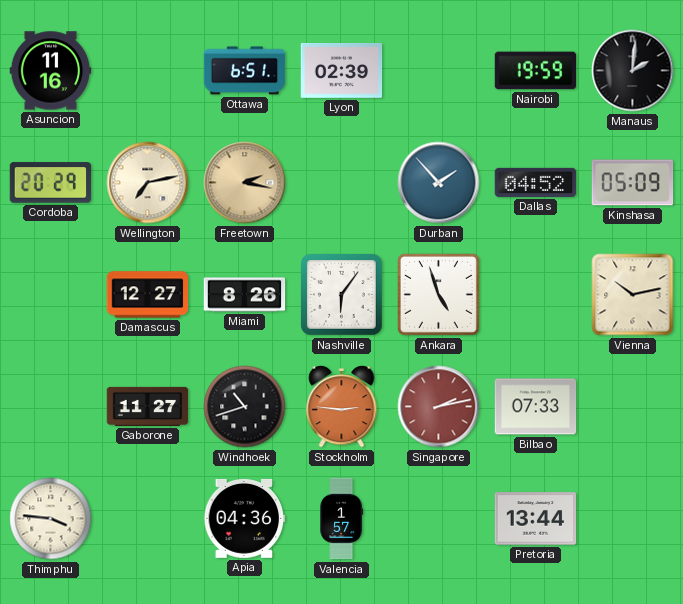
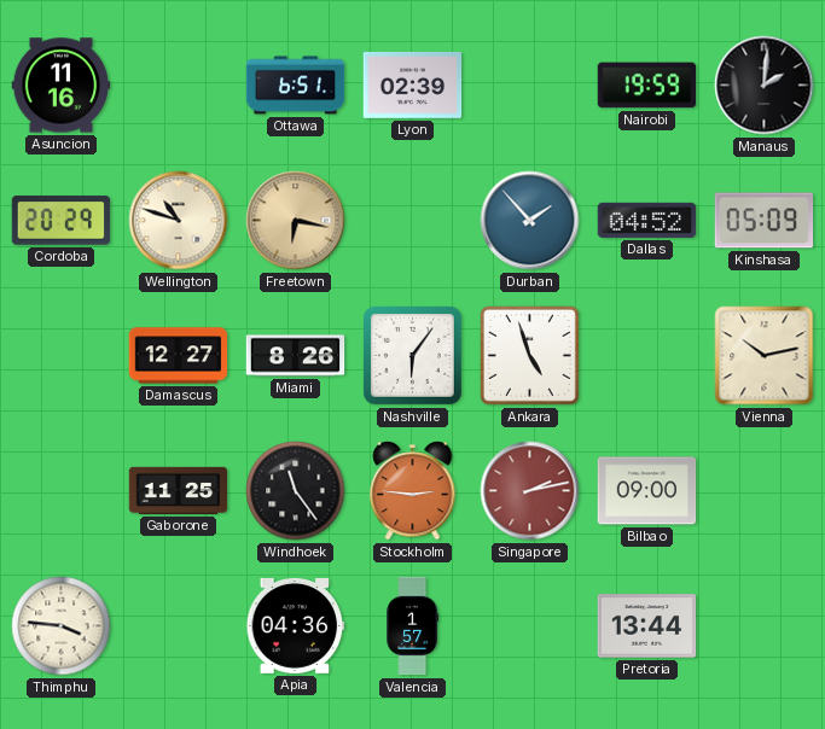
Wellington: 7:13 -> 10:48
Freetown: 2:17 -> 6:17
Gaborone: 11:27 -> 11:25
Windhoek: 10:42 -> 11:24
Bilbao: 07:33 -> 09:00
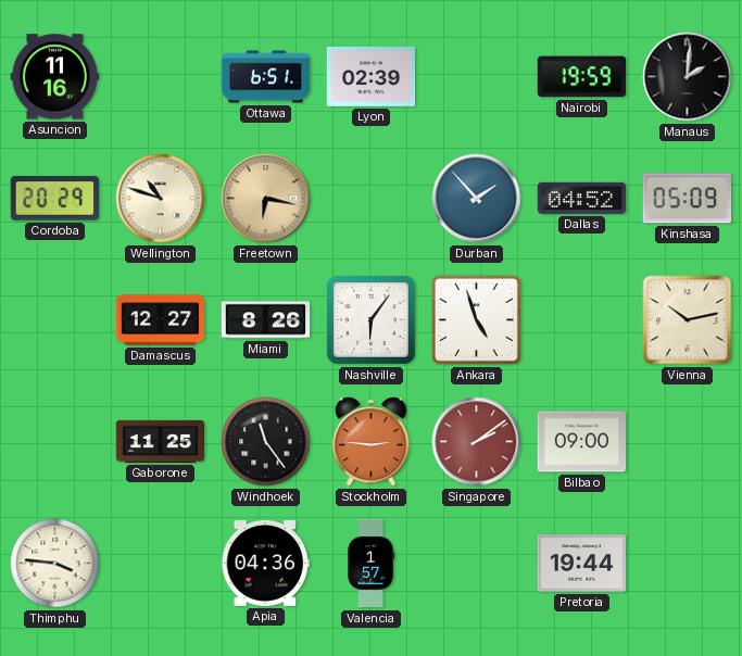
Singapore: 2:13 -> 2:09
Pretoria: 13:44 -> 19:44
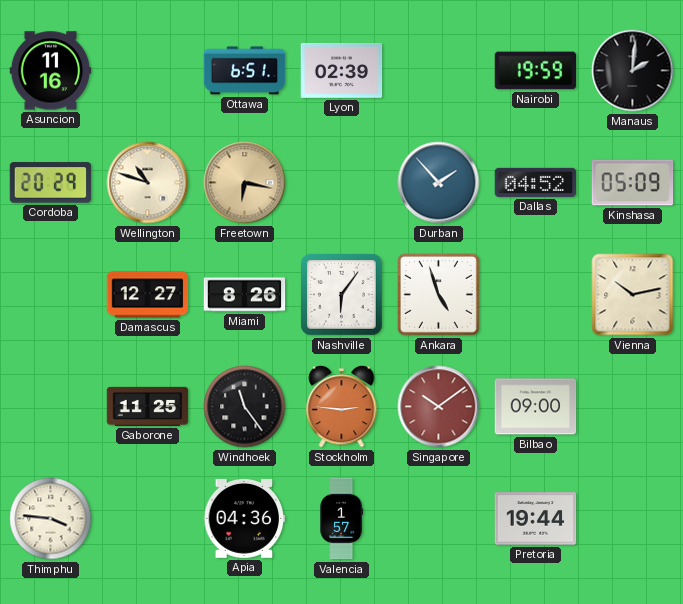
Singapore: 2:09 -> 10:09
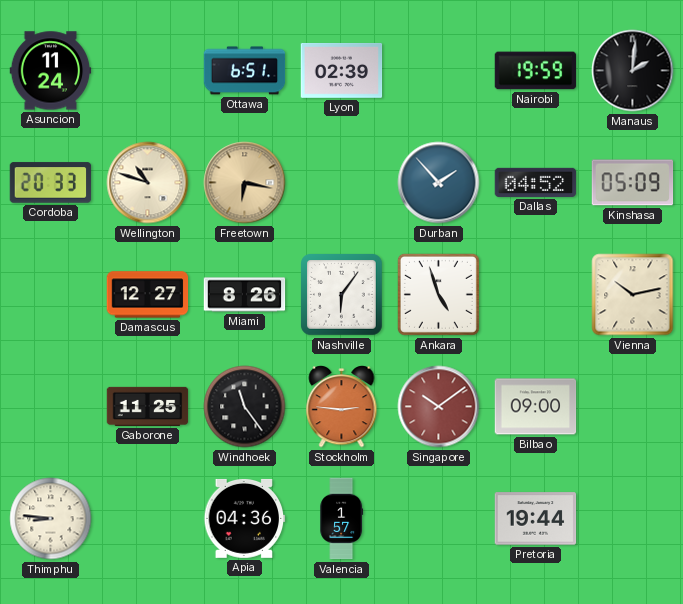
Asuncion: 11:16 -> 11:24
Cordoba: 20:29 -> 20:33
Thimphu: 3:46 -> 8:46
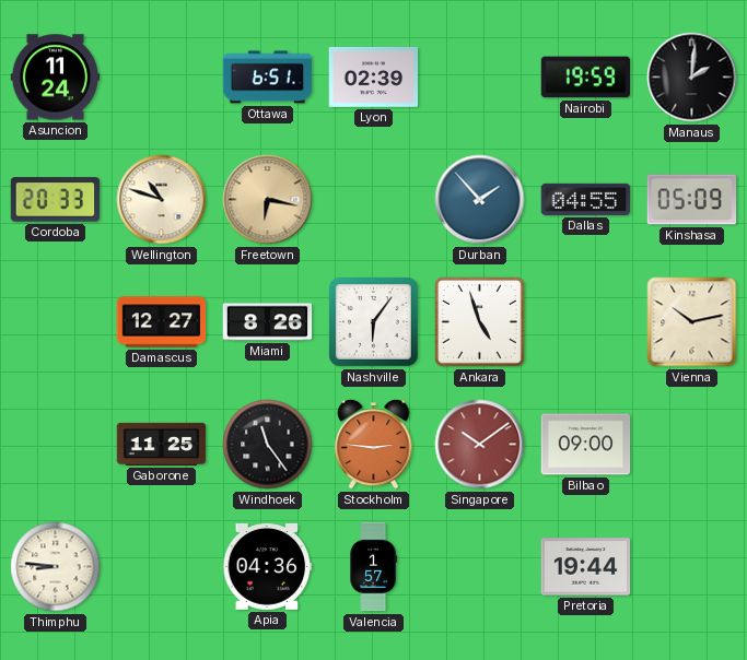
Dallas: 04:52 -> 04:55
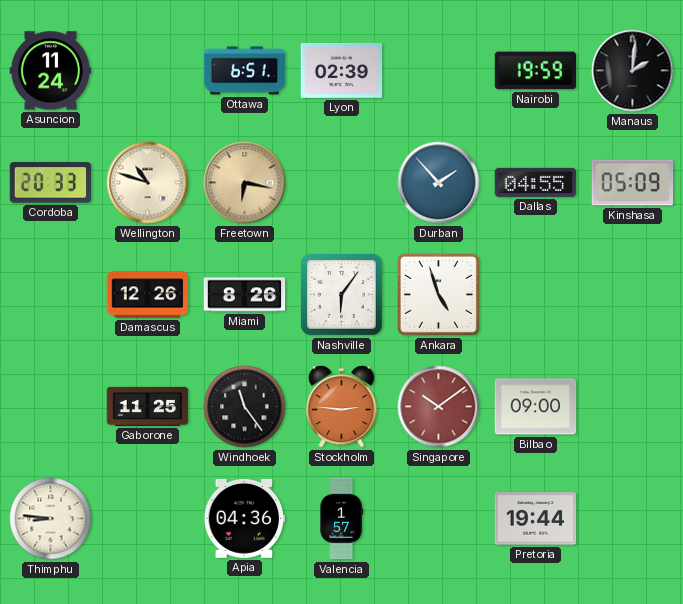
Damascus: 12:27 -> 12:26
Vienna: 10:13 -> none
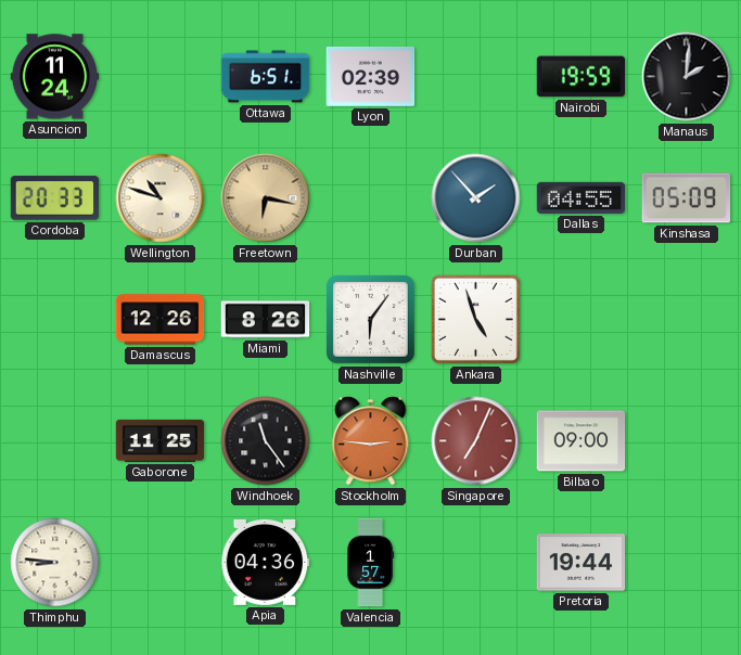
Singapore: 10:09 -> 7:04
